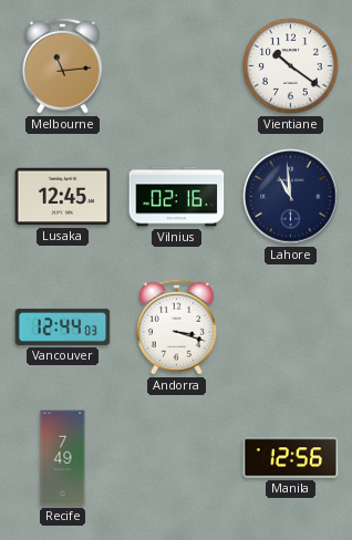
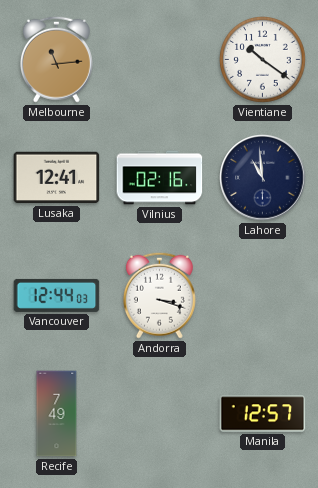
Lusaka: 12:45 -> 12:41
Manila: 12:56 -> 12:57
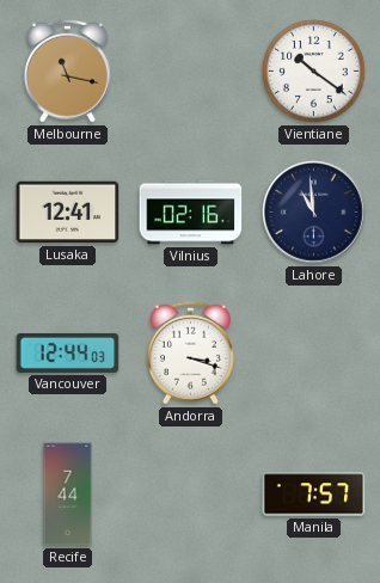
Melbourne: 11:14 -> 11:17
Recife: 7:49 -> 7:44
Manila: 12:57 -> 7:57
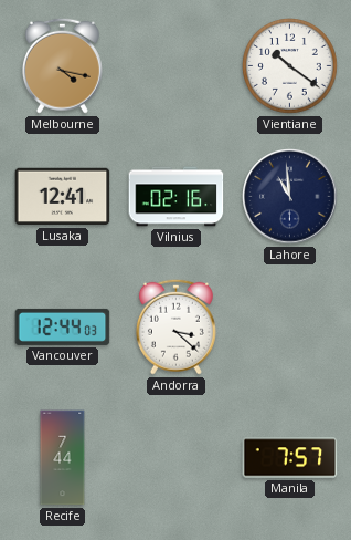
Melbourne: 11:17 -> 4:17
Andorra: 3:18 -> 3:22
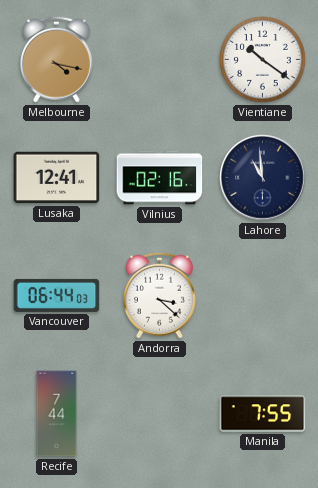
Vancouver: 12:44 -> 06:44
Manila: 7:57 -> 7:55
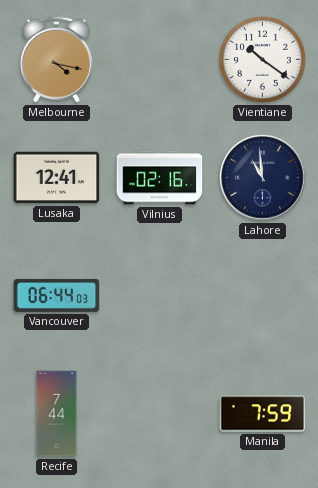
Andorra: 3:22 -> none
Manila: 7:55 -> 7:59
